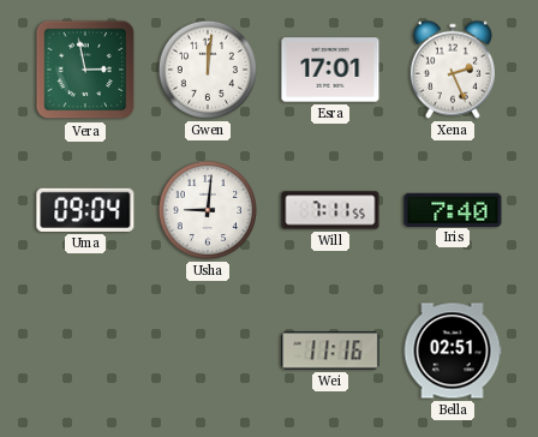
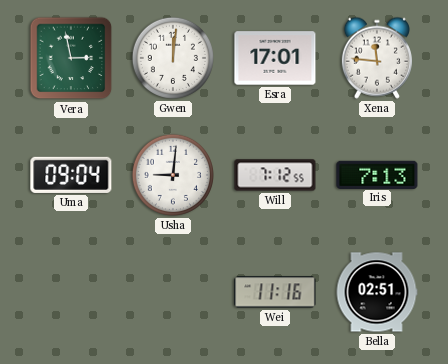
Xena: 2:26 -> 11:46
Will: 7:11 -> 7:12
Iris: 7:40 -> 7:13
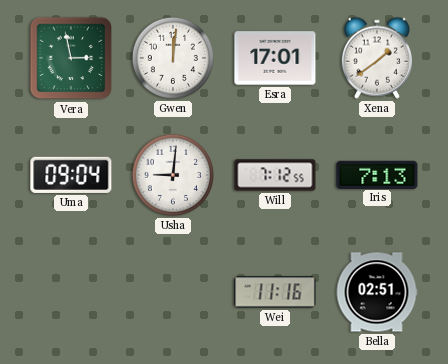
Xena: 11:46 -> 1:39
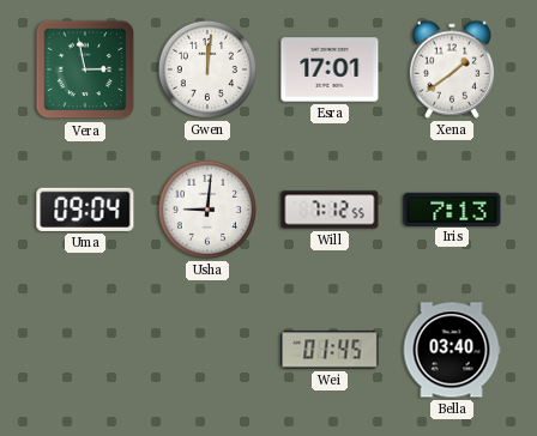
Wei: 11:16 -> 01:45
Bella: 02:51 -> 03:40
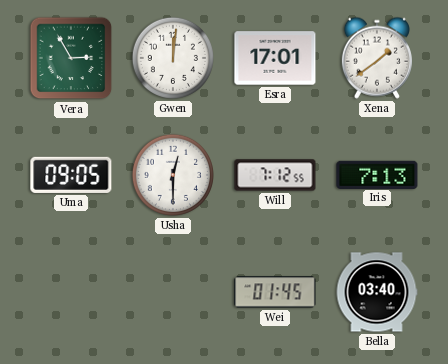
Vera: 2:58 -> 2:55
Uma: 09:04 -> 09:05
Usha: 9:01 -> 12:30
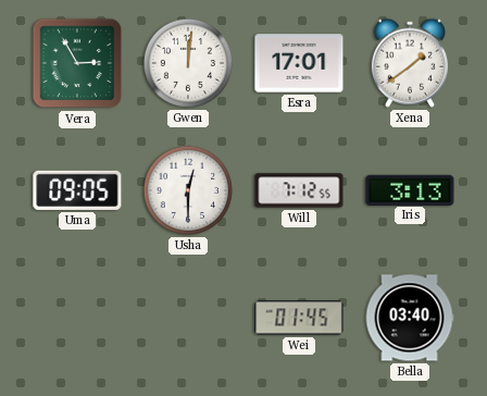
Iris: 7:13 -> 3:13
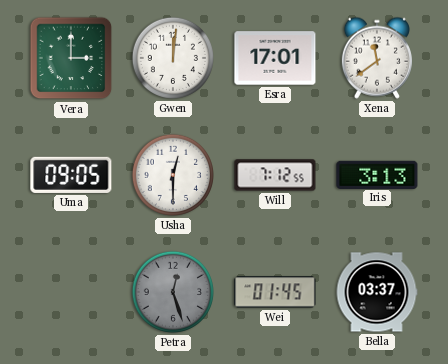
Vera: 2:55 -> 3:00
Xena: 1:39 -> 11:39
Petra: none -> 12:27
Bella: 03:40 -> 03:37
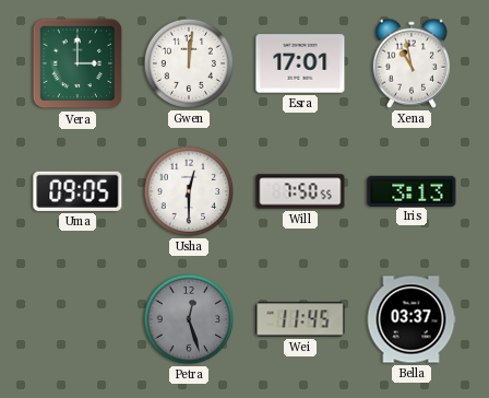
Xena: 11:39 -> 10:58
Will: 7:12 -> 7:50
Wei: 01:45 -> 11:45
